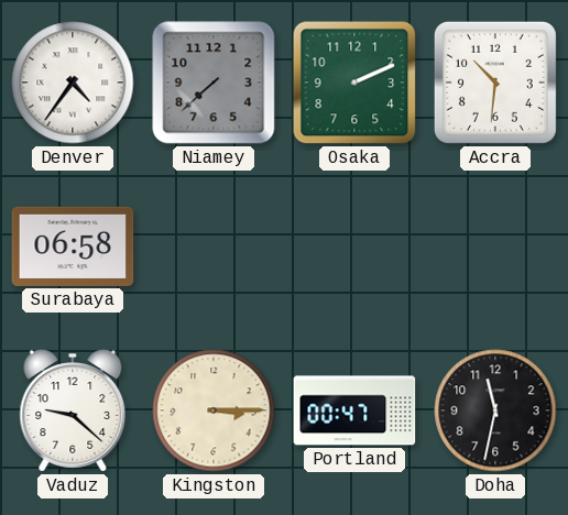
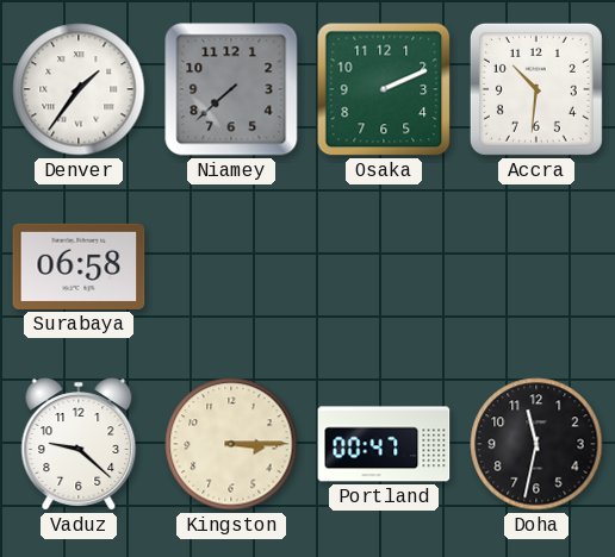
Denver: 4:36 -> 1:36
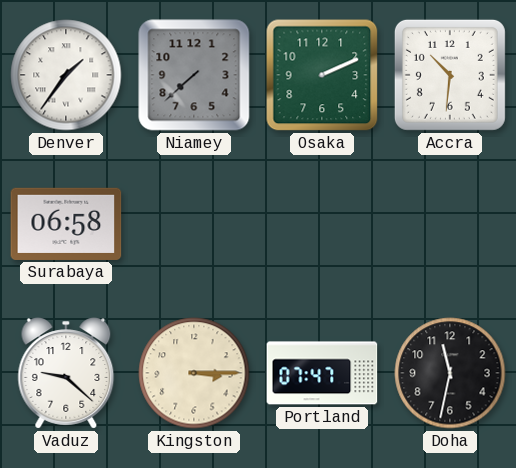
Portland: 00:47 -> 07:47
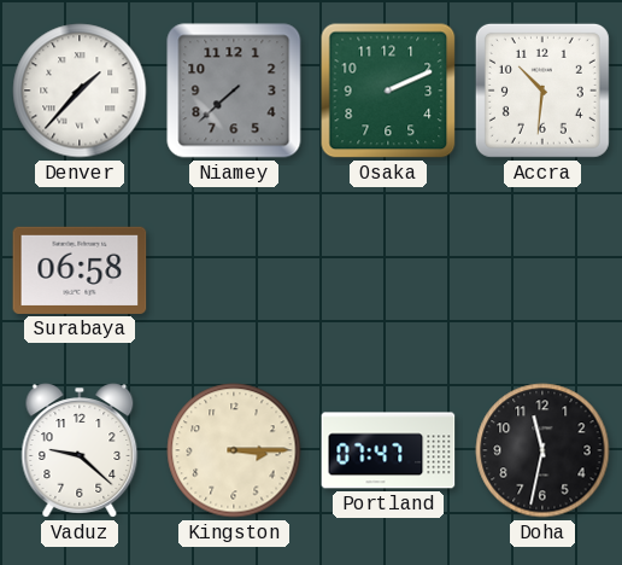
Denver: 1:36 -> 1:37
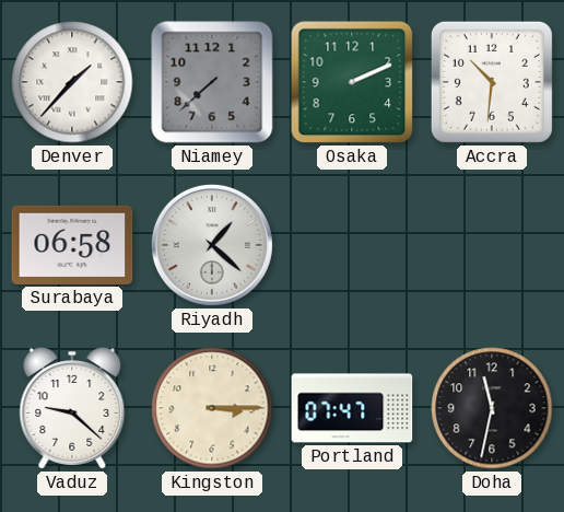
Riyadh: none -> 1:22
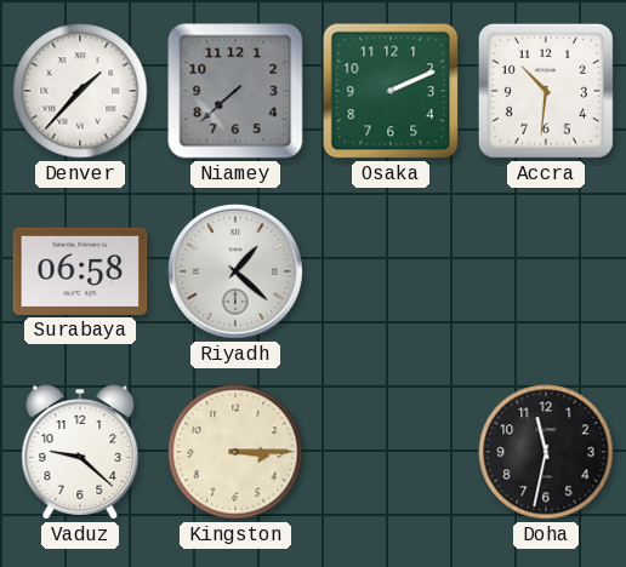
Portland: 07:47 -> none
